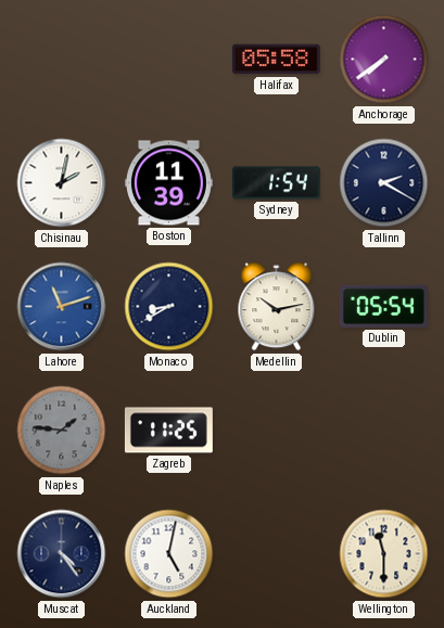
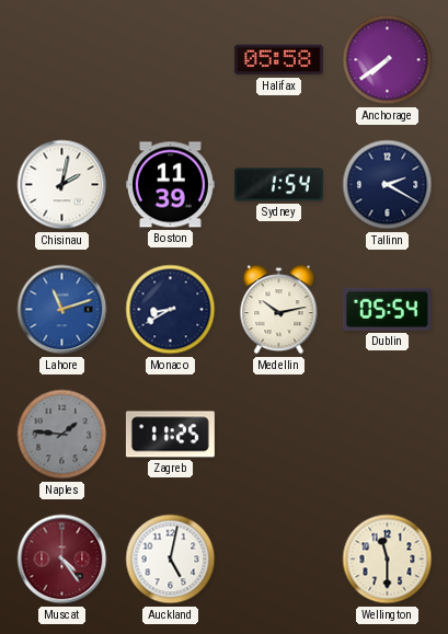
Muscat dial: navy -> burgundy
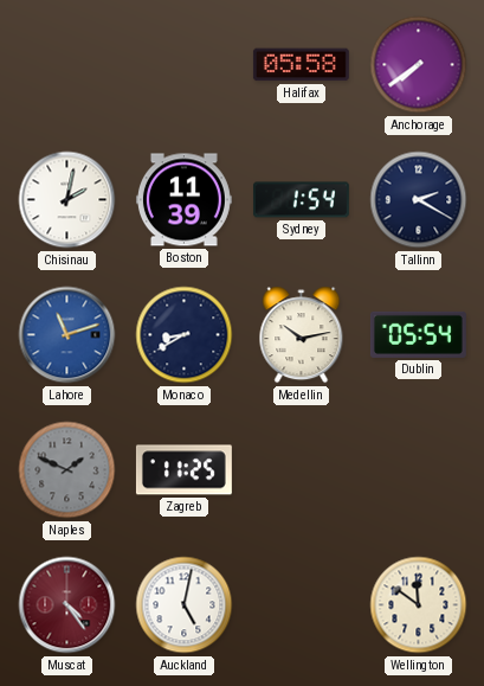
Naples: 1:46 -> 1:49
Wellington: 11:30 -> 11:51
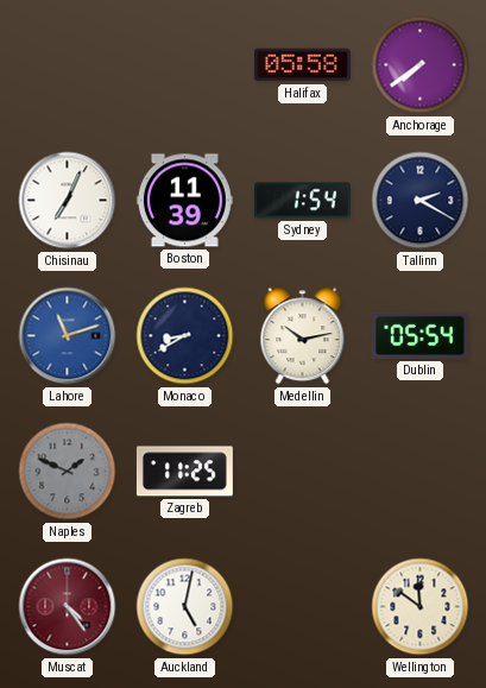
Chisinau: 2:02 -> 7:04
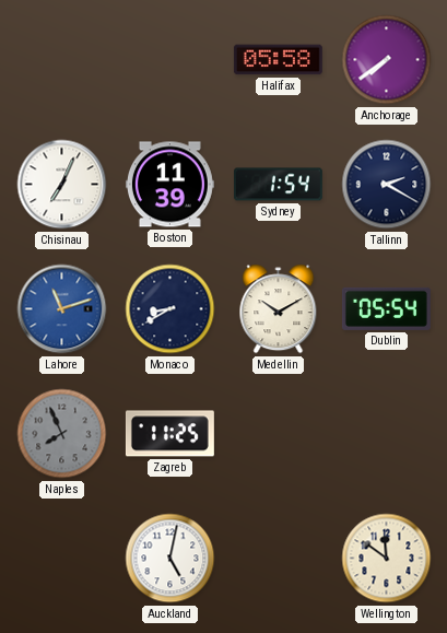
Medellin: 10:13 -> 10:10
Naples: 1:49 -> 7:56
Muscat: 4:24 -> none
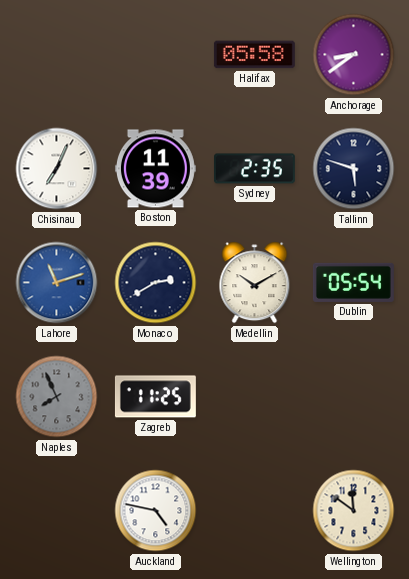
Anchorage: 7:39 -> 8:39
Sydney: 1:54 -> 2:35
Tallinn: 2:20 -> 5:48
Monaco: 8:40 -> 2:40
Auckland: 5:02 -> 4:47
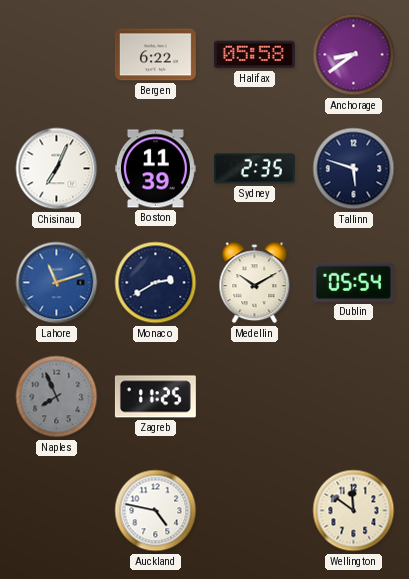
Bergen: none -> 6:22
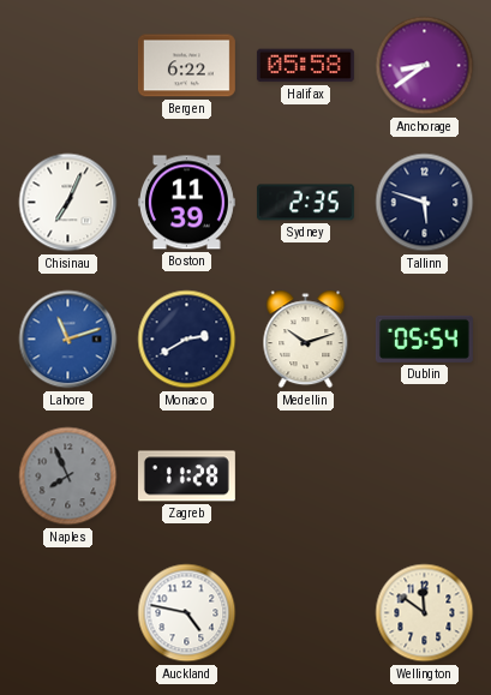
Medellin: 10:10 -> 10:12
Zagreb: 11:25 -> 11:28
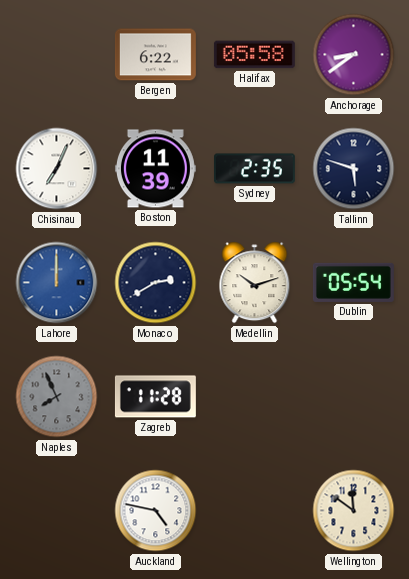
Lahore: 11:12 -> 12:00
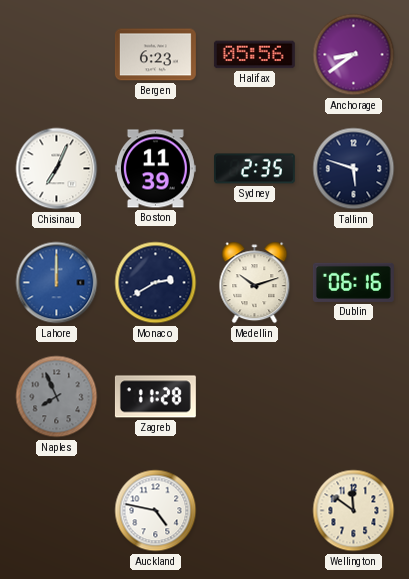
Bergen: 6:22 -> 6:23
Halifax: 05:58 -> 05:56
Dublin: 05:54 -> 06:16
